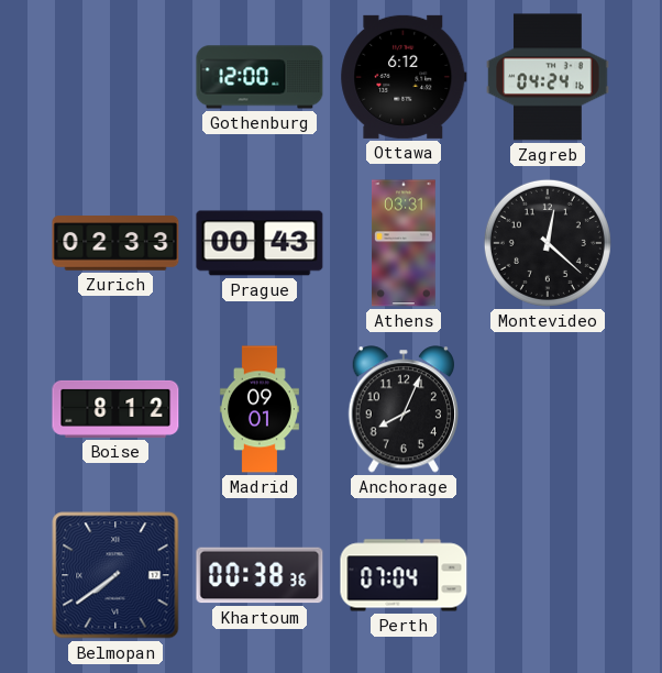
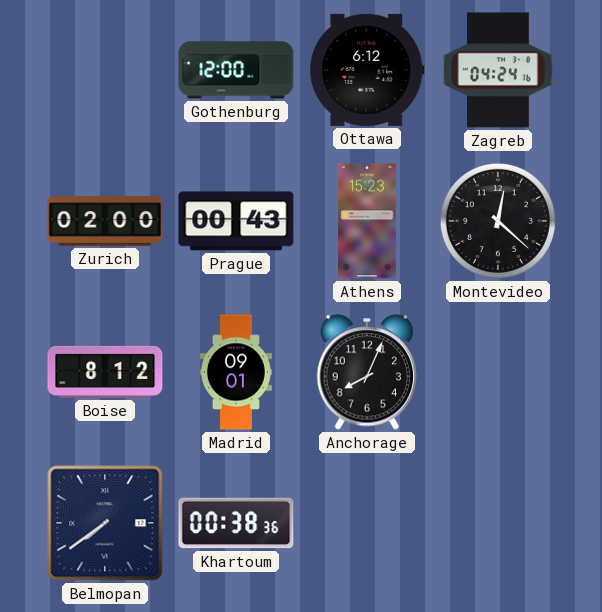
Zurich: 02:33 -> 02:00
Athens: 03:31 -> 15:23
Perth: 07:04 -> none
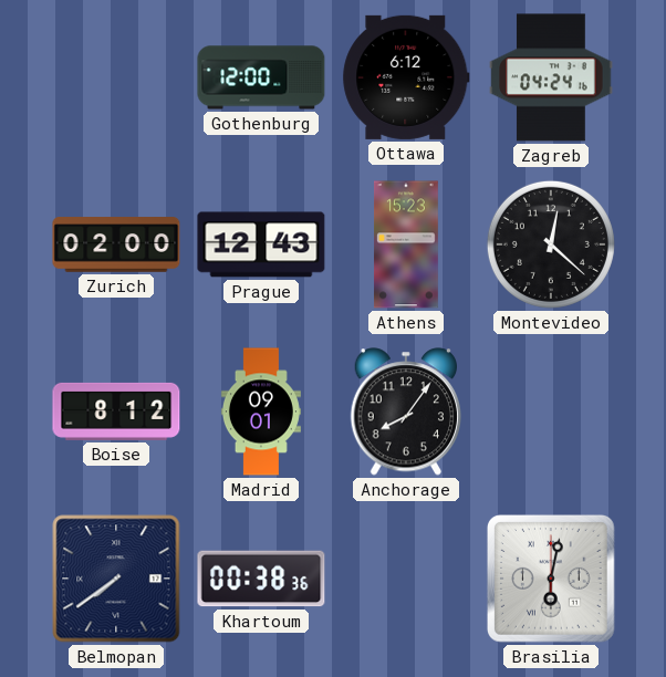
Prague: 00:43 -> 12:43
Anchorage: 8:04 -> 8:06
Brasilia: none -> 6:02
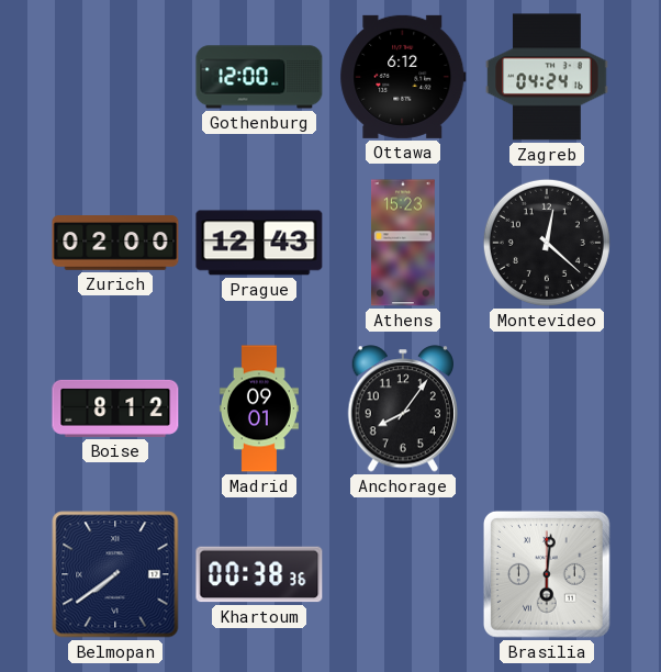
Brasilia: 6:02 -> 6:01
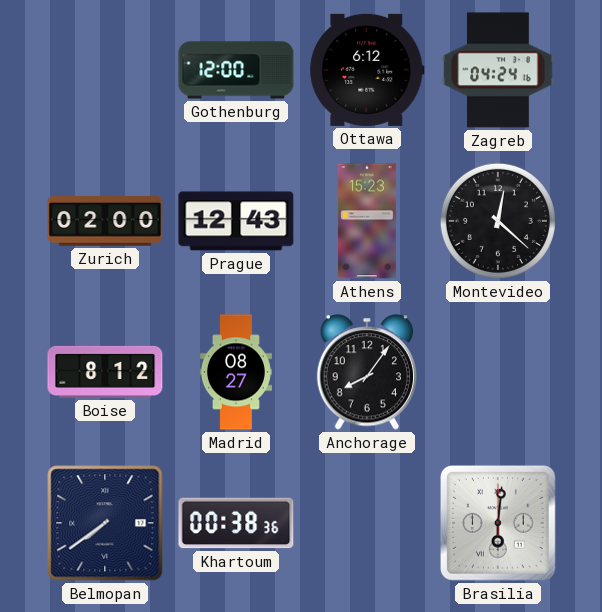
Madrid: 09:01 -> 08:27
